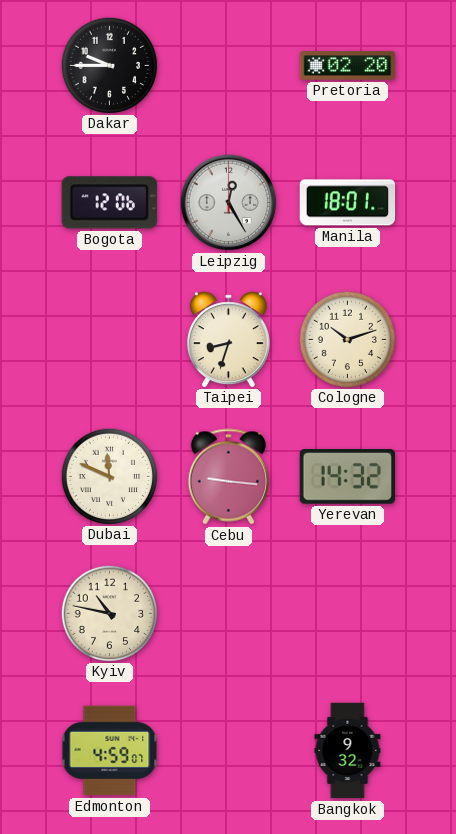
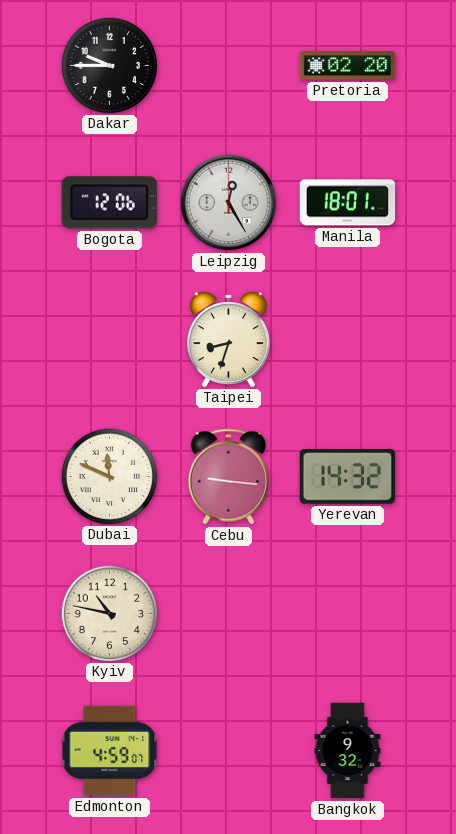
Cologne: 10:12 -> none
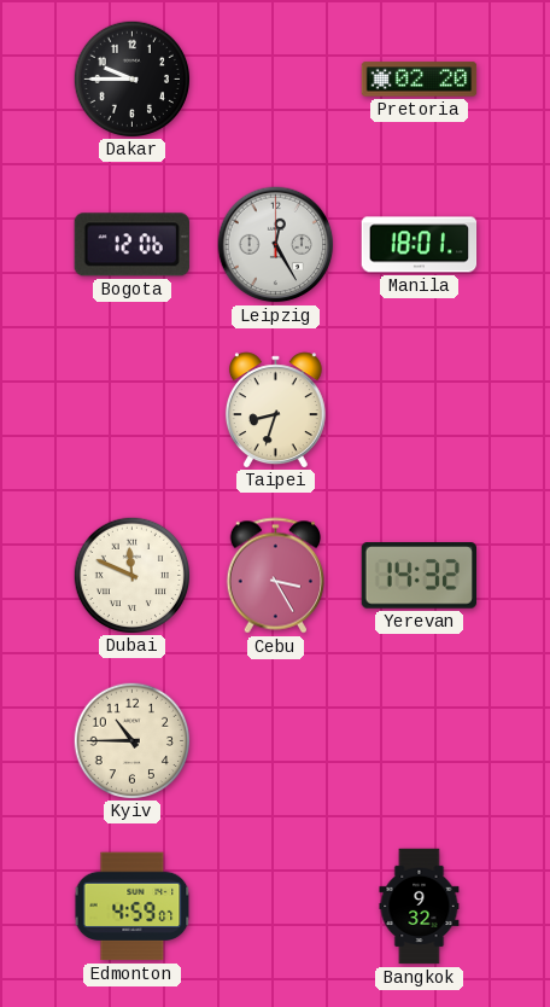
Cebu: 9:16 -> 3:25
Kyiv: 10:47 -> 10:45
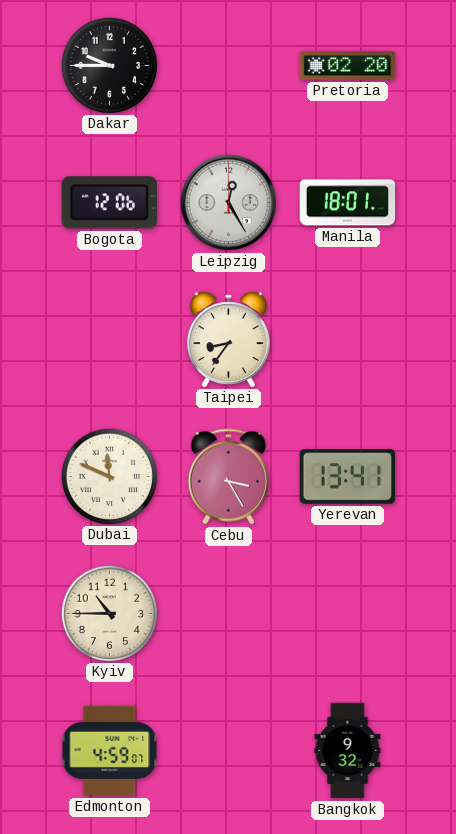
Taipei: 8:33 -> 8:36
Yerevan: 14:32 -> 13:41
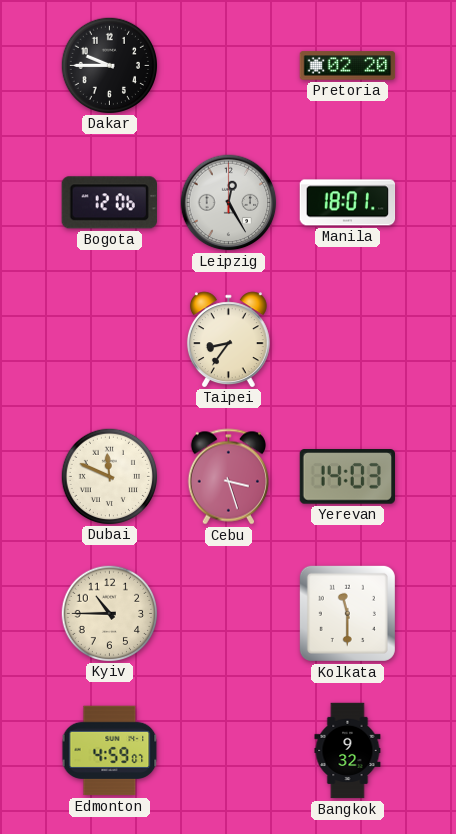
Cebu: 3:25 -> 3:27
Yerevan: 13:41 -> 14:03
Kolkata: none -> 11:30
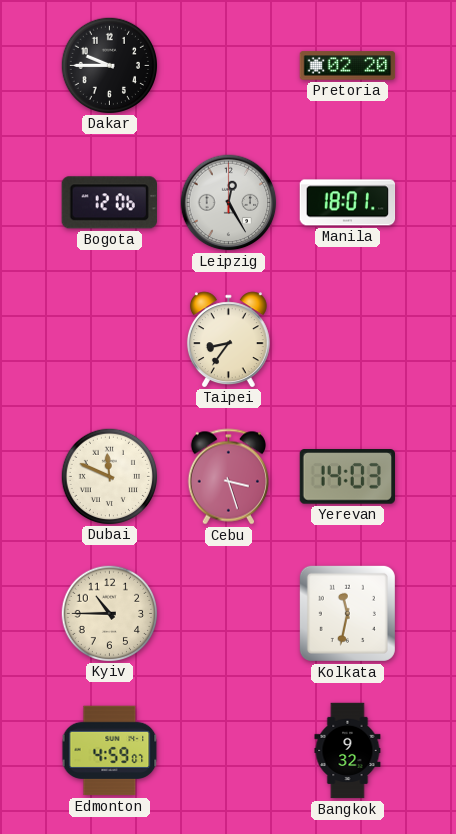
Kolkata: 11:30 -> 11:32
